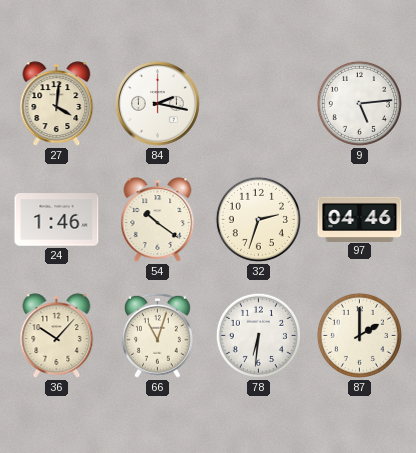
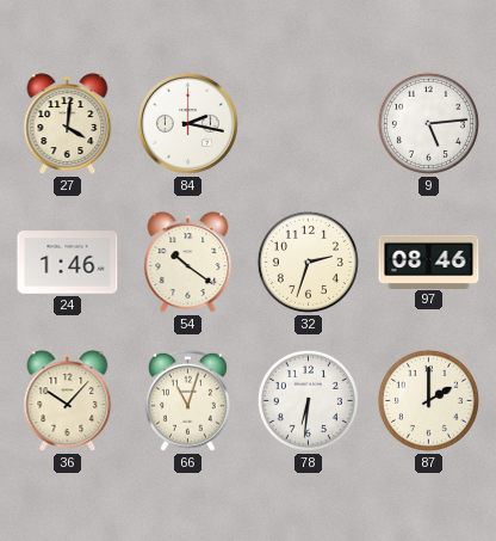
97: 04:46 -> 08:46
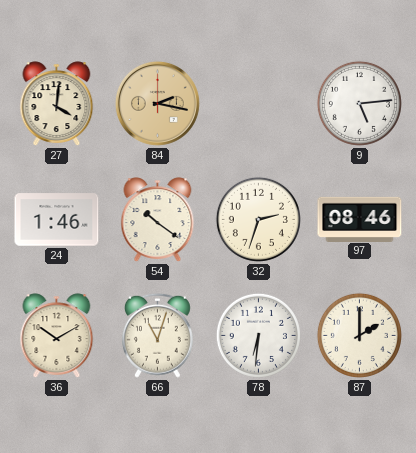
84 dial: white -> champagne
36: 10:07 -> 10:10
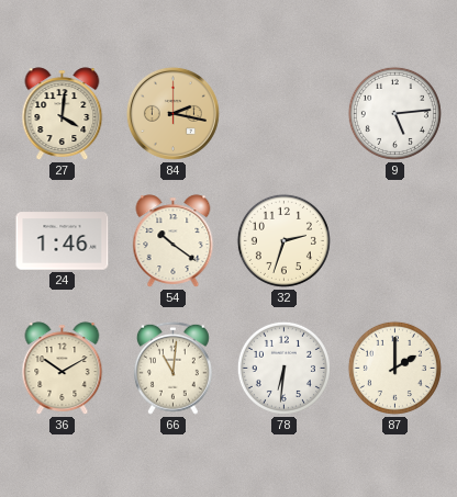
97: 08:46 -> none
66: 11:03 -> 11:01
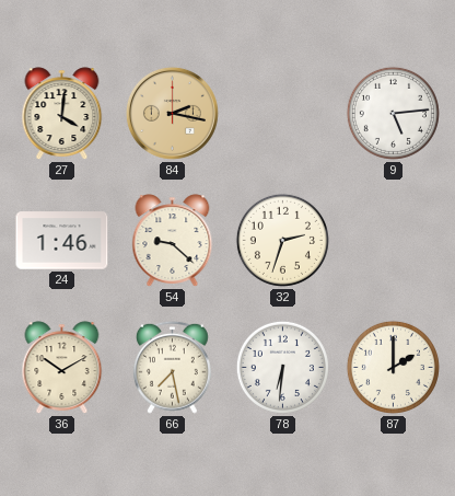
54: 10:21 -> 9:22
66: 11:01 -> 7:28
